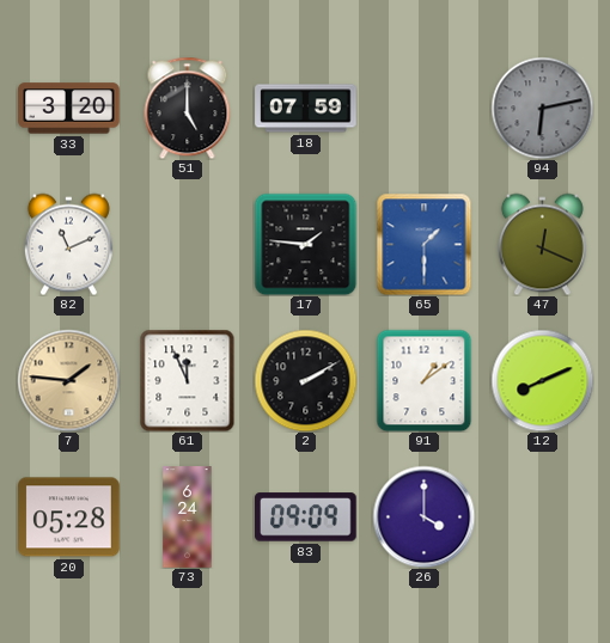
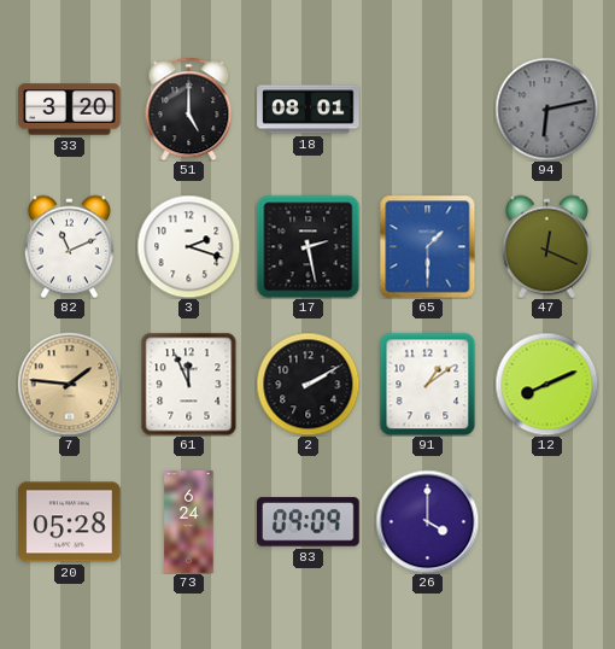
18: 07:59 -> 08:01
3: none -> 2:18
17: 1:46 -> 2:28
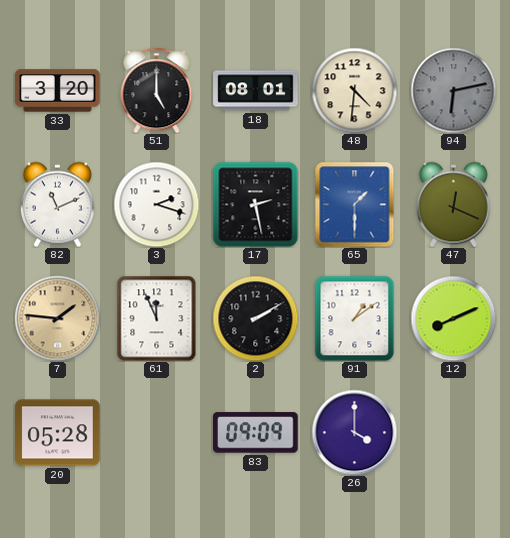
48: none -> 4:31
73: 6:24 -> none
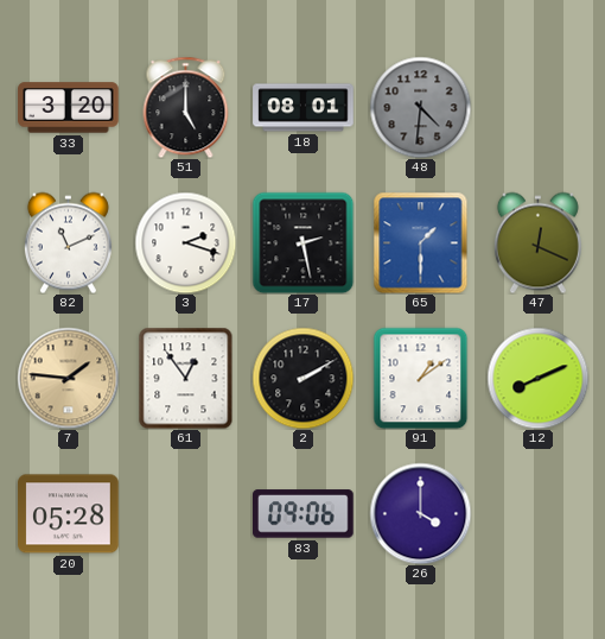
48 dial: cream -> grey
94: 6:13 -> none
61: 11:56 -> 12:54
83: 09:09 -> 09:06
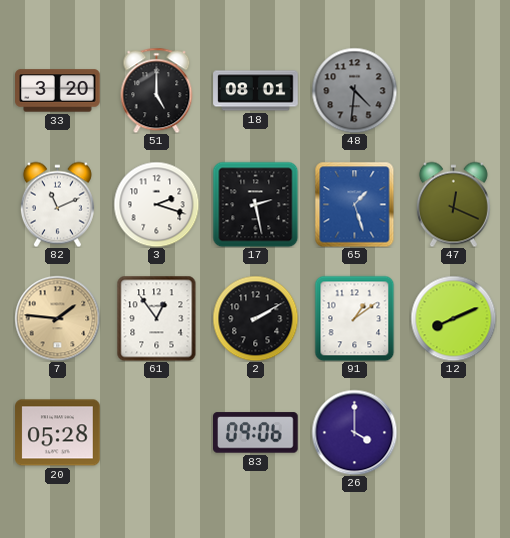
65: 1:30 -> 1:27
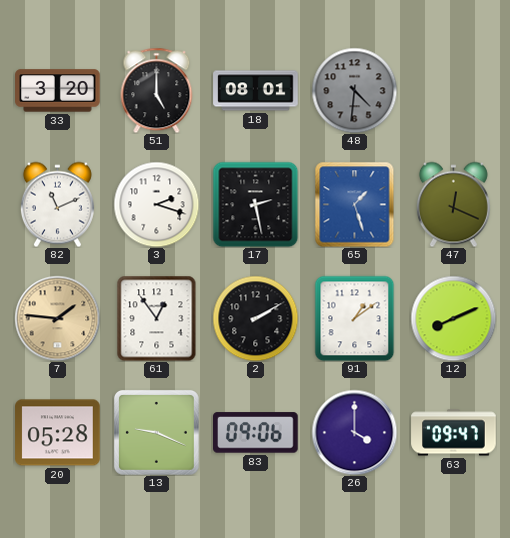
13: none -> 9:19
63: none -> 09:47
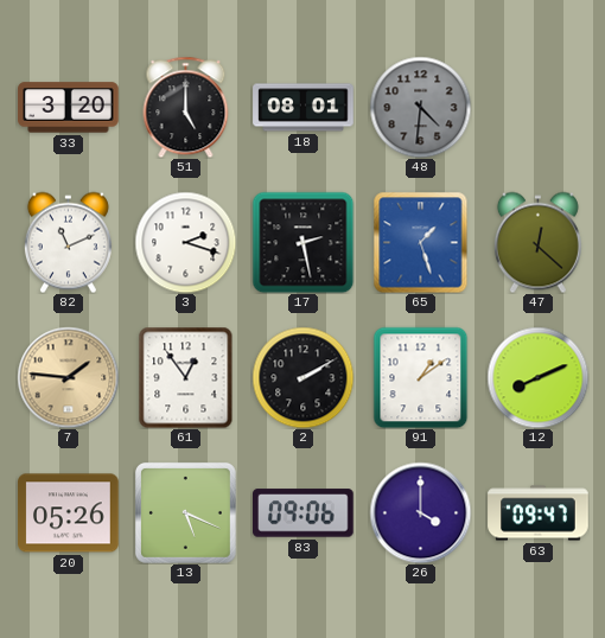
47: 12:19 -> 12:22
20: 05:28 -> 05:26
13: 9:19 -> 5:19
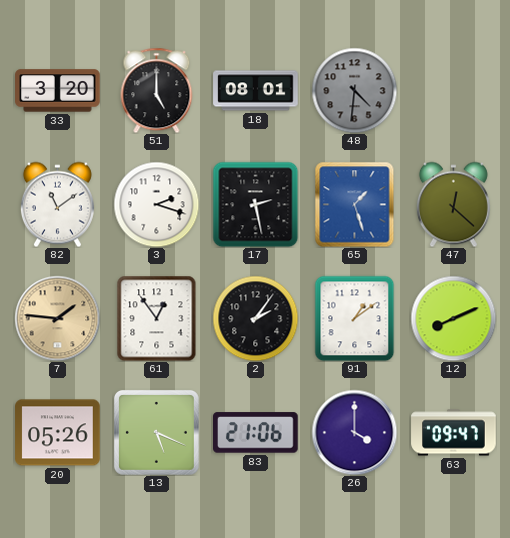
82: 11:11 -> 11:09
2: 2:10 -> 2:06
83: 09:06 -> 21:06
